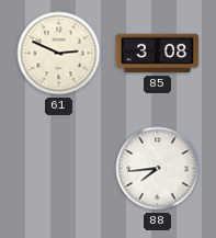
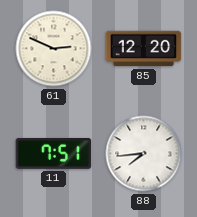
85: 3:08 -> 12:20
11: none -> 7:51
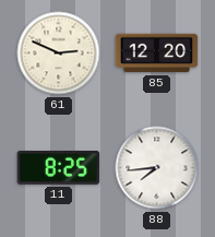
11: 7:51 -> 8:25
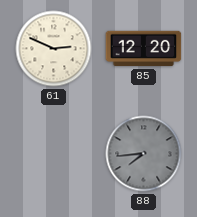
11: 8:25 -> none
88 dial: white -> grey
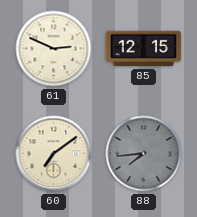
85: 12:20 -> 12:15
60: none -> 7:09
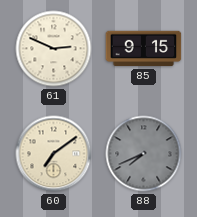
85: 12:15 -> 9:15
88: 7:44 -> 7:41
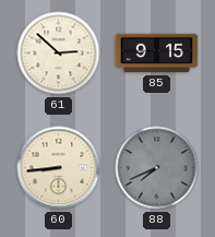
61: 2:49 -> 2:52
60: 7:09 -> 8:44
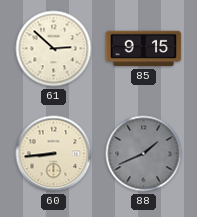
88: 7:41 -> 1:41
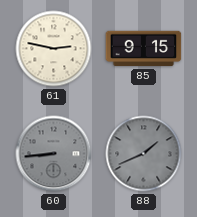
61: 2:52 -> 2:47
60 dial: cream -> grey
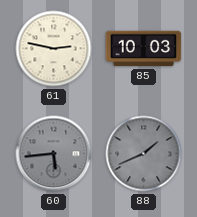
85: 9:15 -> 10:03
60: 8:44 -> 5:44
